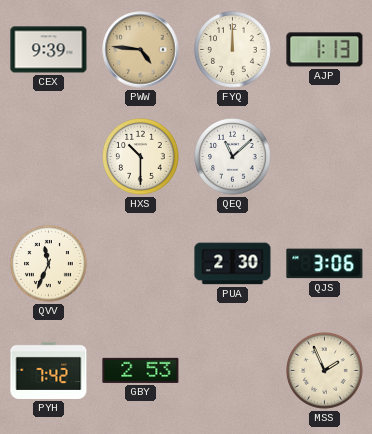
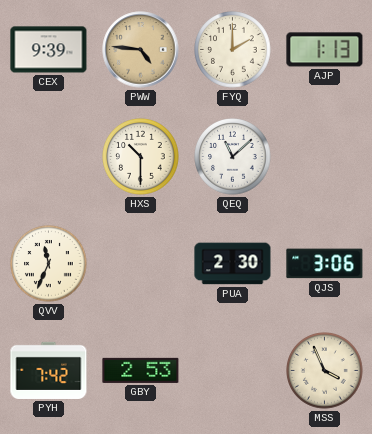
FYQ: 12:00 -> 2:00
MSS: 1:56 -> 3:56
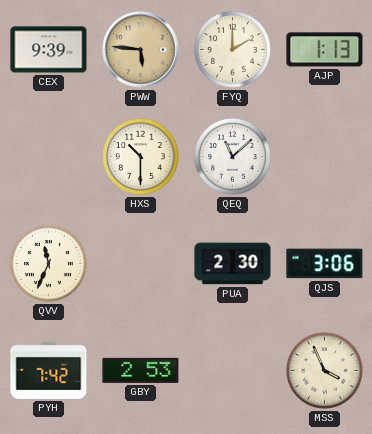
PWW: 4:46 -> 5:46
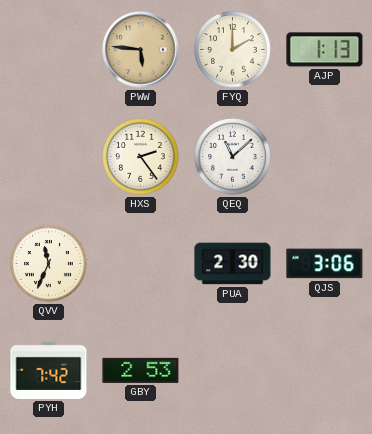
CEX: 9:39 -> none
HXS: 10:30 -> 2:24
MSS: 3:56 -> none
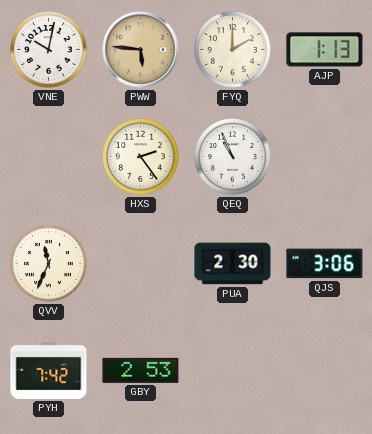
VNE: none -> 10:02
QEQ: 11:08 -> 10:56
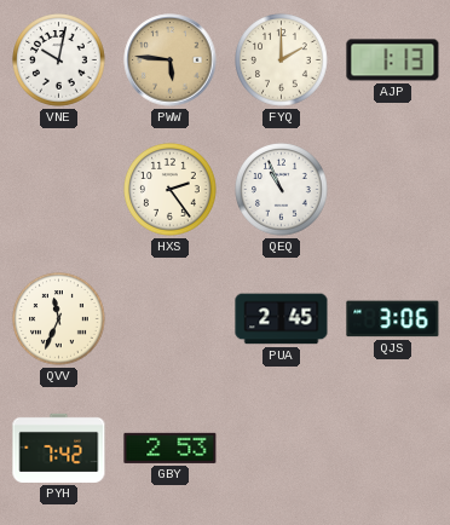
PUA: 2:30 -> 2:45
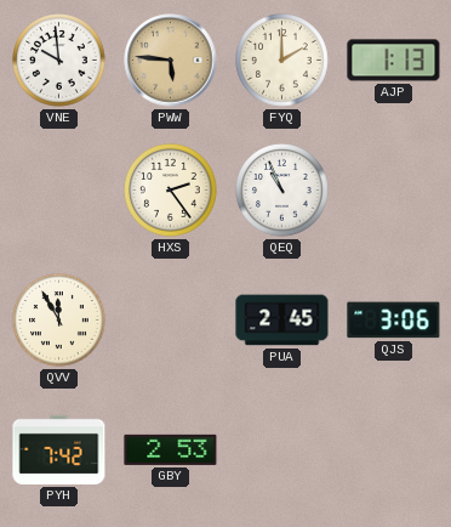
VNE: 10:02 -> 9:59
QVV: 11:34 -> 11:55
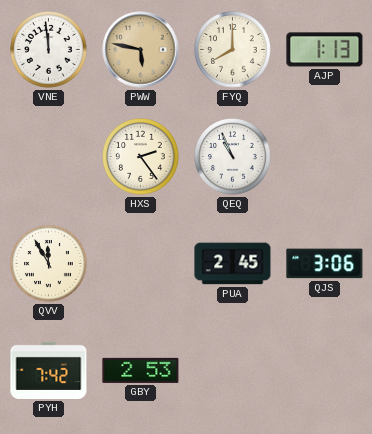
VNE: 9:59 -> 11:59
PWW: 5:46 -> 5:47
FYQ: 2:00 -> 8:00
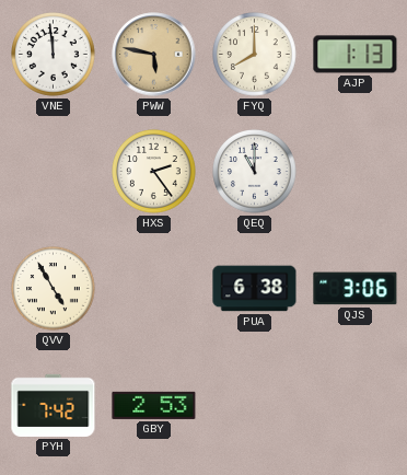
QEQ: 10:56 -> 11:00
QVV: 11:55 -> 4:55
PUA: 2:45 -> 6:38
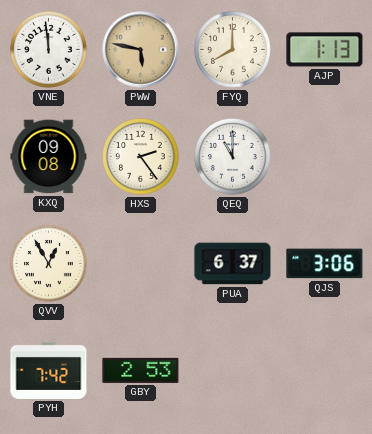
KXQ: none -> 09:08
QVV: 4:55 -> 12:55
PUA: 6:38 -> 6:37
